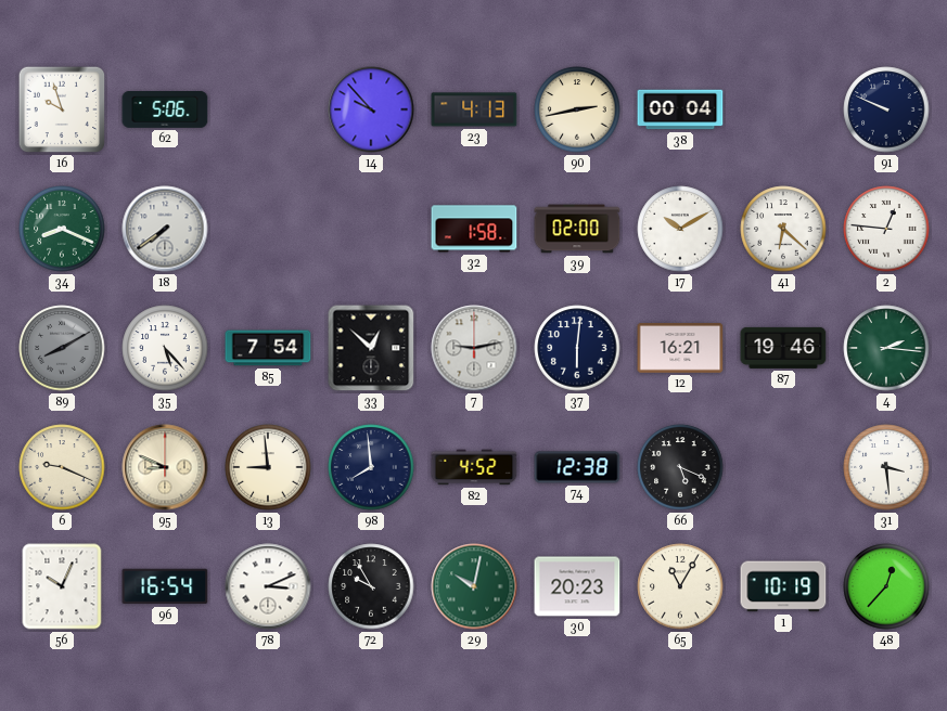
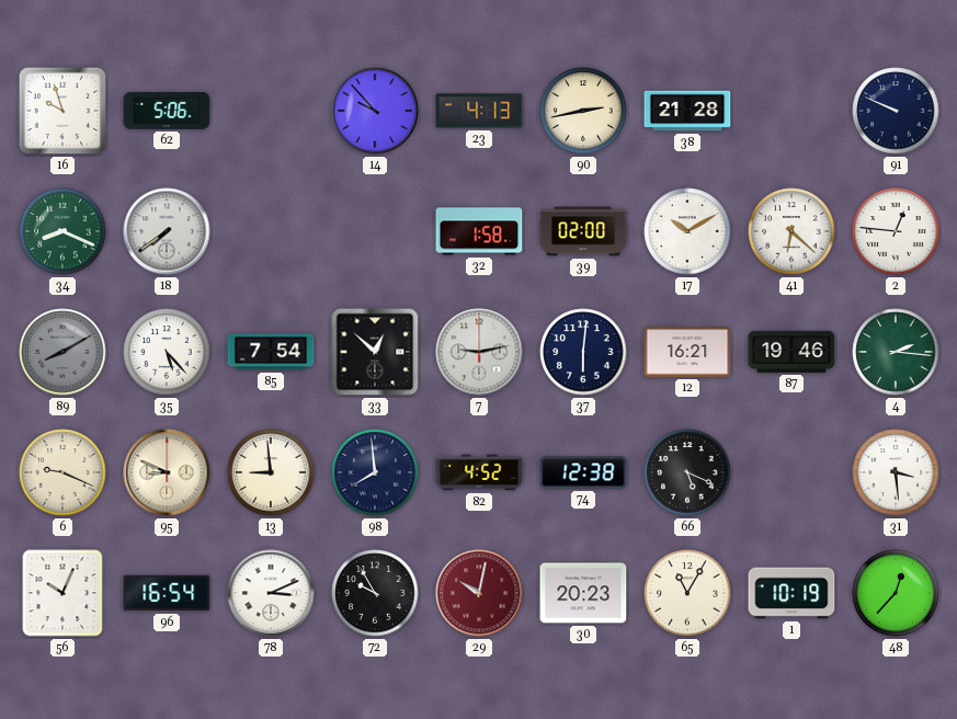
38: 00:04 -> 21:28
29 dial: green -> burgundy
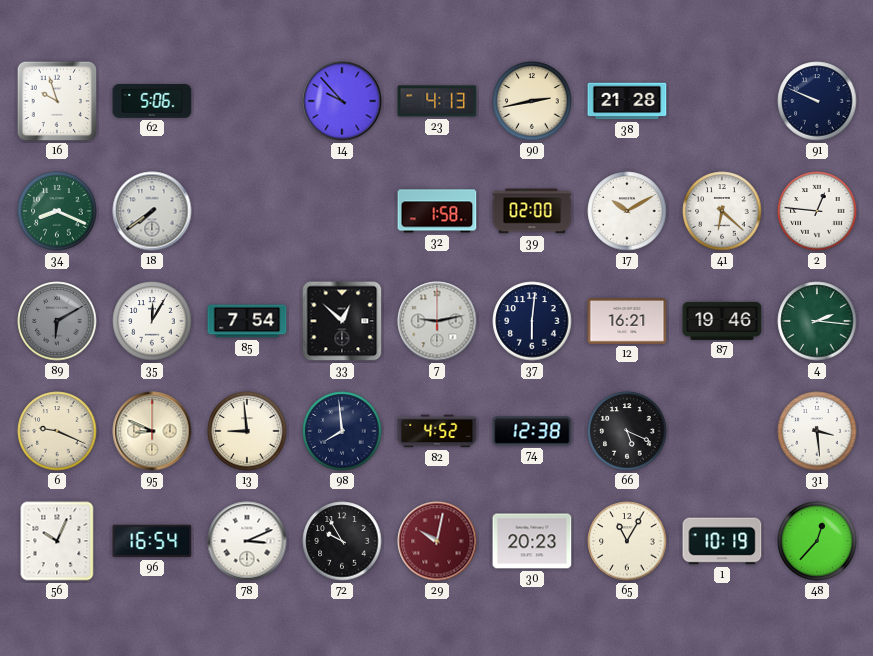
89: 8:10 -> 6:10
35: 5:23 -> 12:05
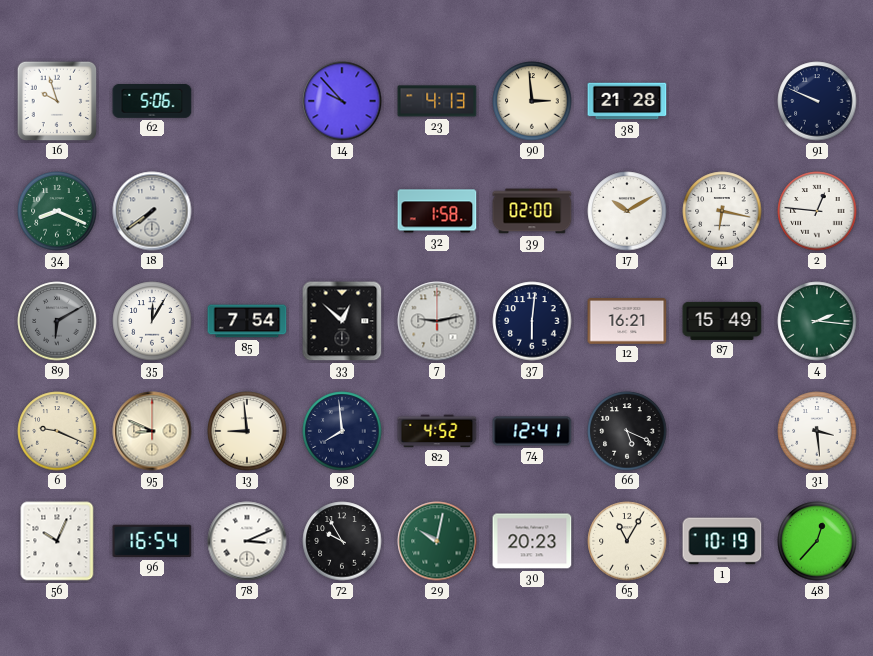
90: 2:43 -> 2:59
41: 6:22 -> 6:17
87: 19:46 -> 15:49
74: 12:38 -> 12:41
29 dial: burgundy -> green
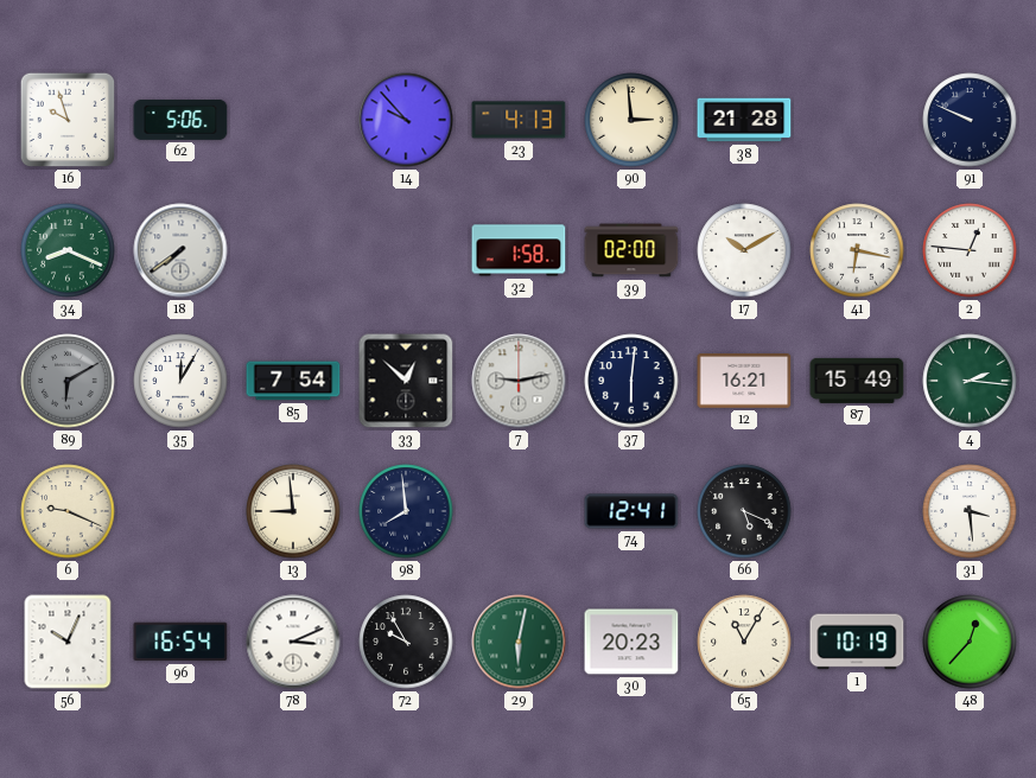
95: 8:49 -> none
82: 4:52 -> none
29: 10:02 -> 6:02
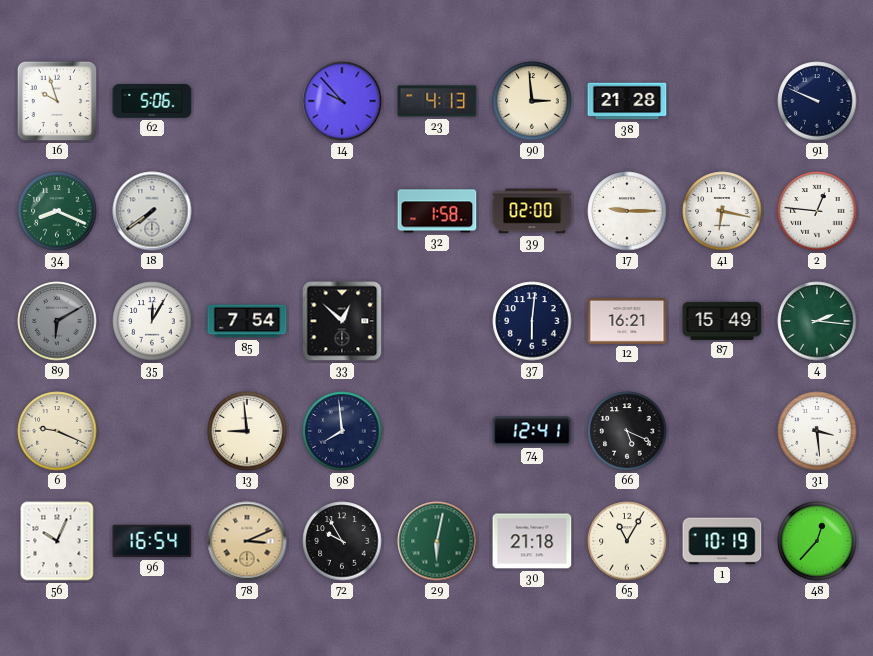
17: 10:10 -> 9:15
7: 9:13 -> none
78 dial: white -> champagne
30: 20:23 -> 21:18
